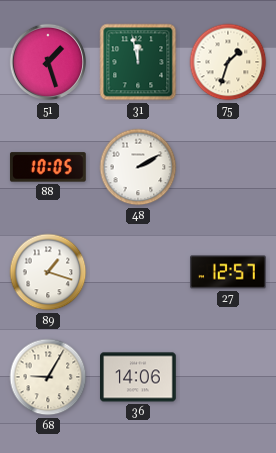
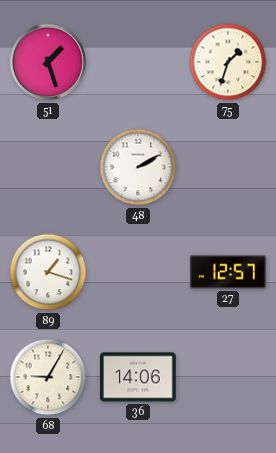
31: 11:58 -> none
88: 10:05 -> none
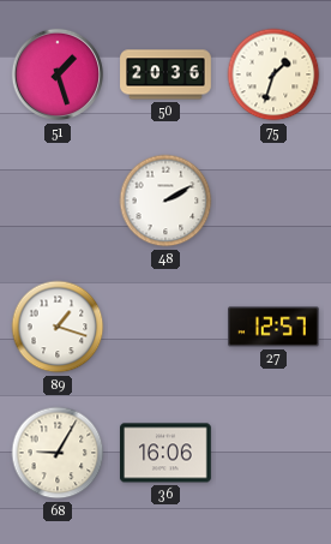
50: none -> 20:36
36: 14:06 -> 16:06
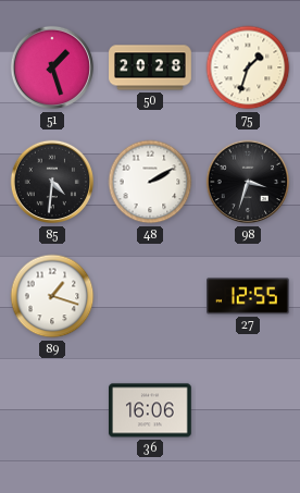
50: 20:36 -> 20:28
85: none -> 4:31
98: none -> 3:33
27: 12:57 -> 12:55
68: 9:05 -> none
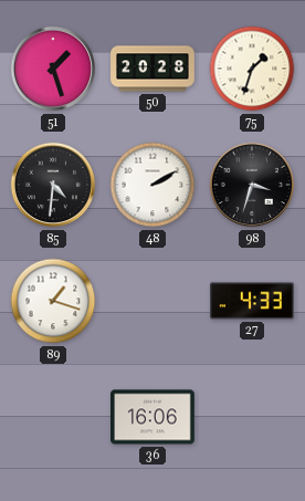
27: 12:55 -> 4:33
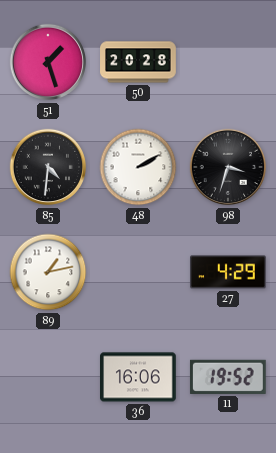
75: 1:33 -> none
89: 1:18 -> 1:13
27: 4:33 -> 4:29
11: none -> 19:52
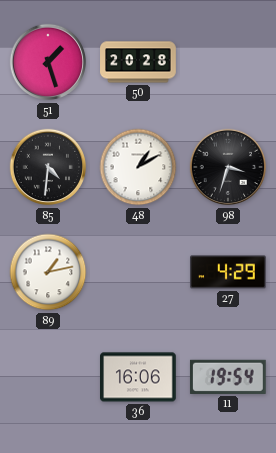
48: 2:10 -> 1:10
11: 19:52 -> 19:54
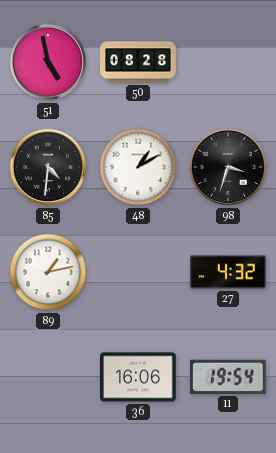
51: 1:27 -> 4:58
50: 20:28 -> 08:28
27: 4:29 -> 4:32
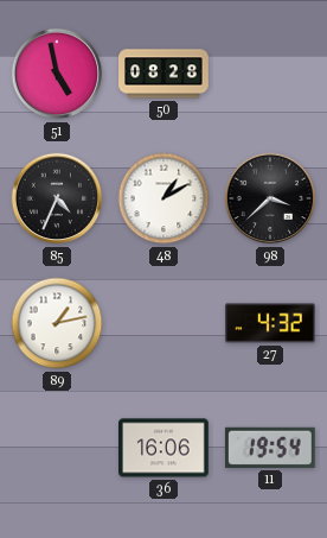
85: 4:31 -> 4:34
98: 3:33 -> 3:38
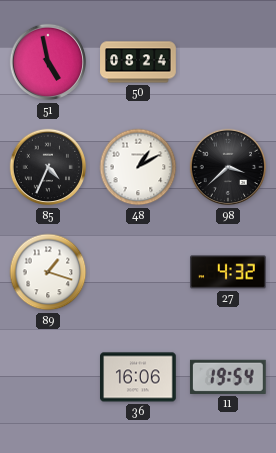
50: 08:28 -> 08:24
89: 1:13 -> 1:18
